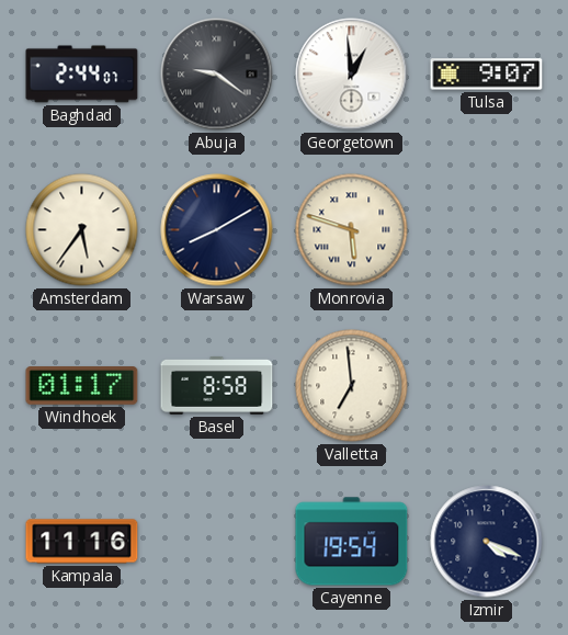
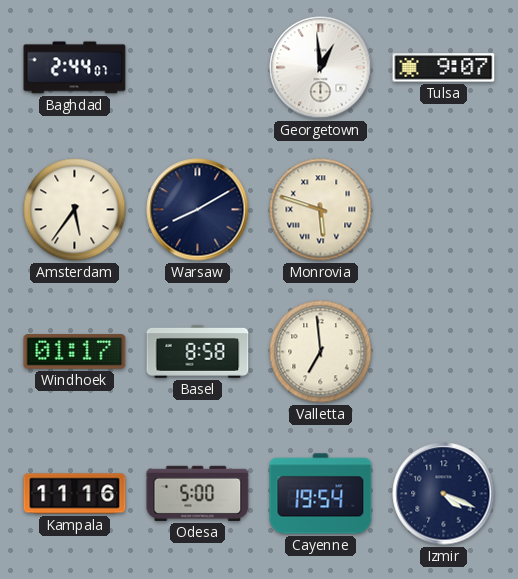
Abuja: 9:21 -> none
Odesa: none -> 5:00
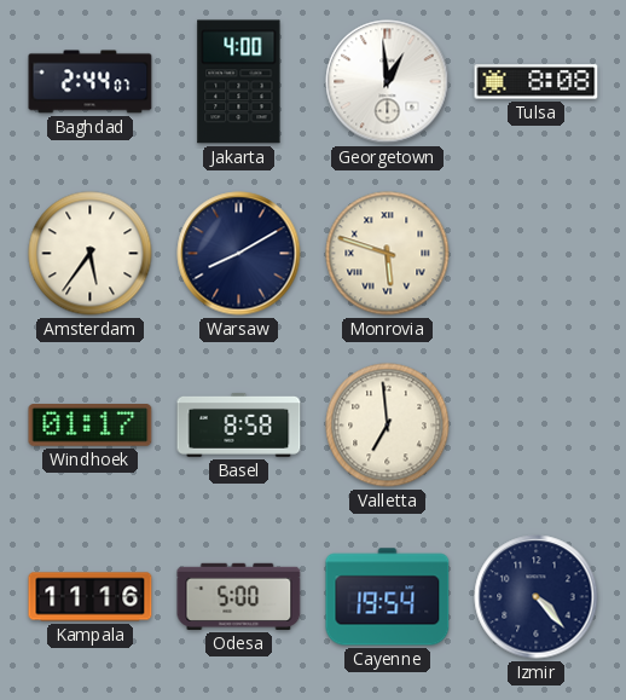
Jakarta: none -> 4:00
Tulsa: 9:07 -> 8:08
Izmir: 4:19 -> 4:23
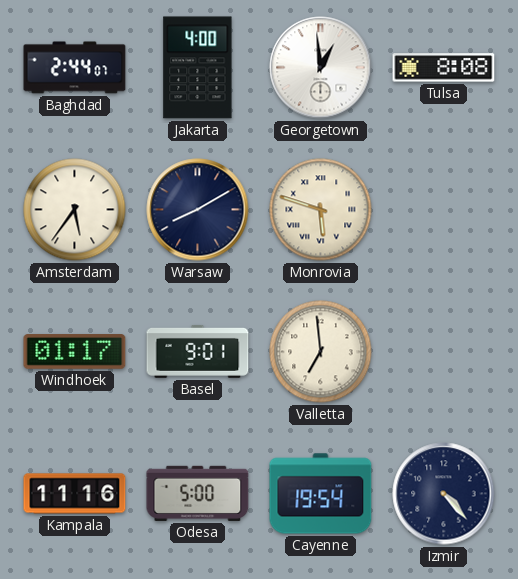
Basel: 8:58 -> 9:01
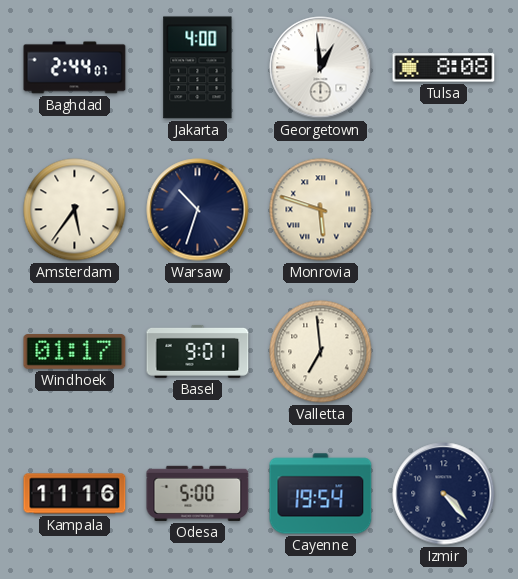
Warsaw: 8:10 -> 10:33
